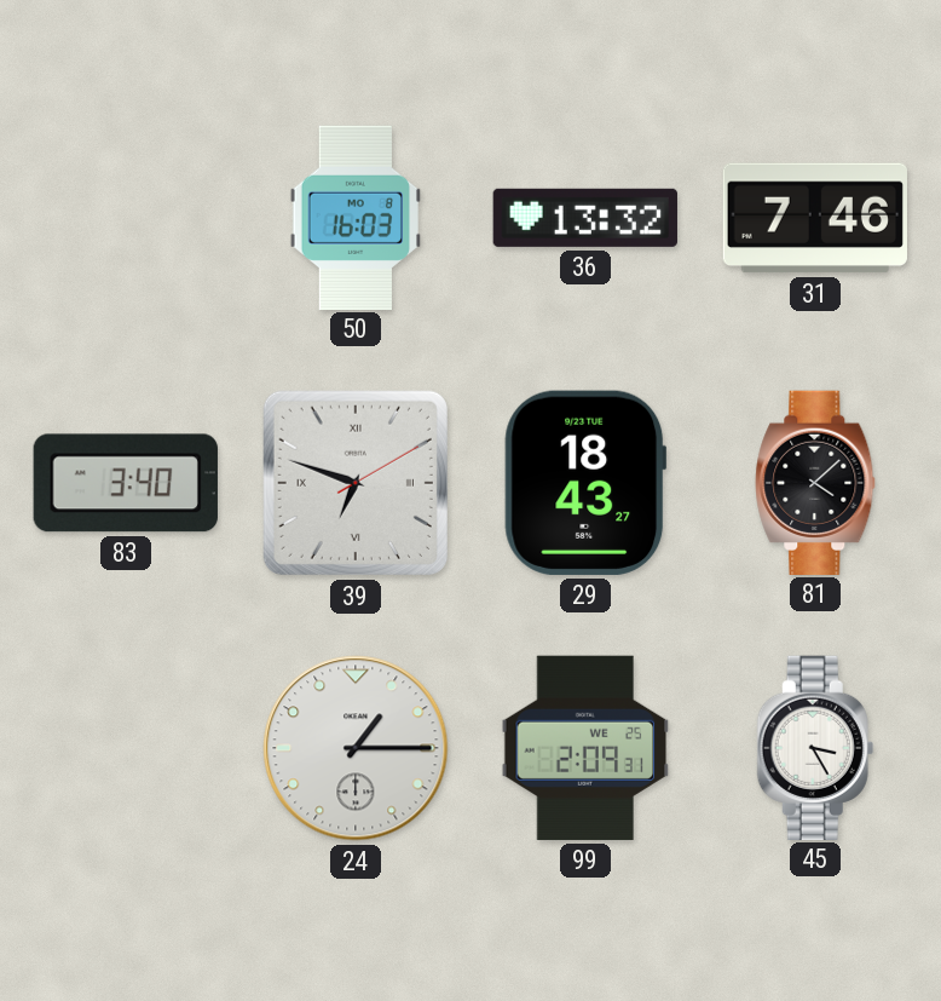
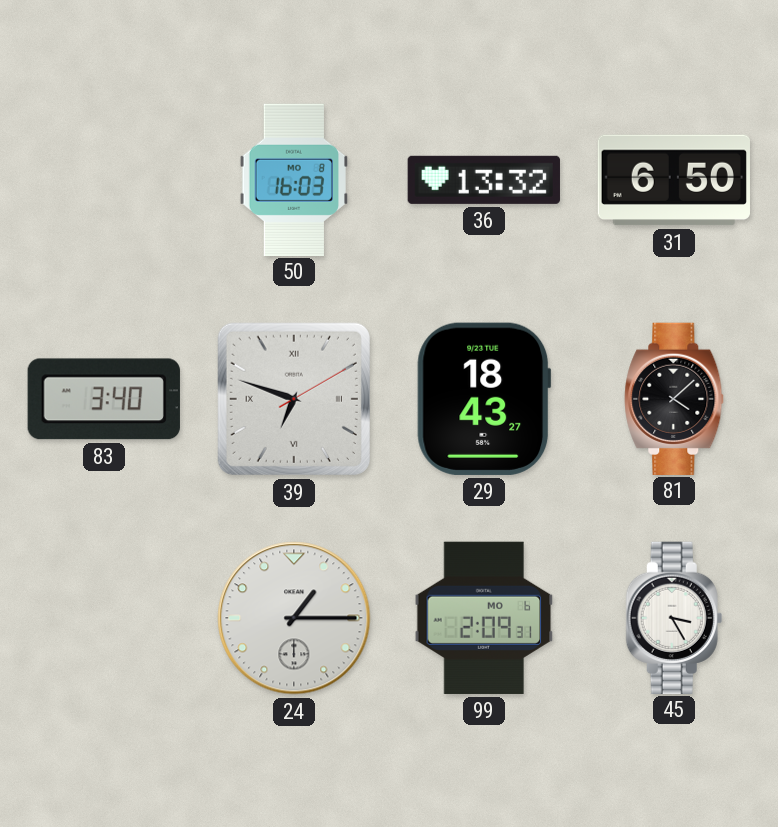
31: 7:46 -> 6:50
99 date: WE 25 -> MO 6
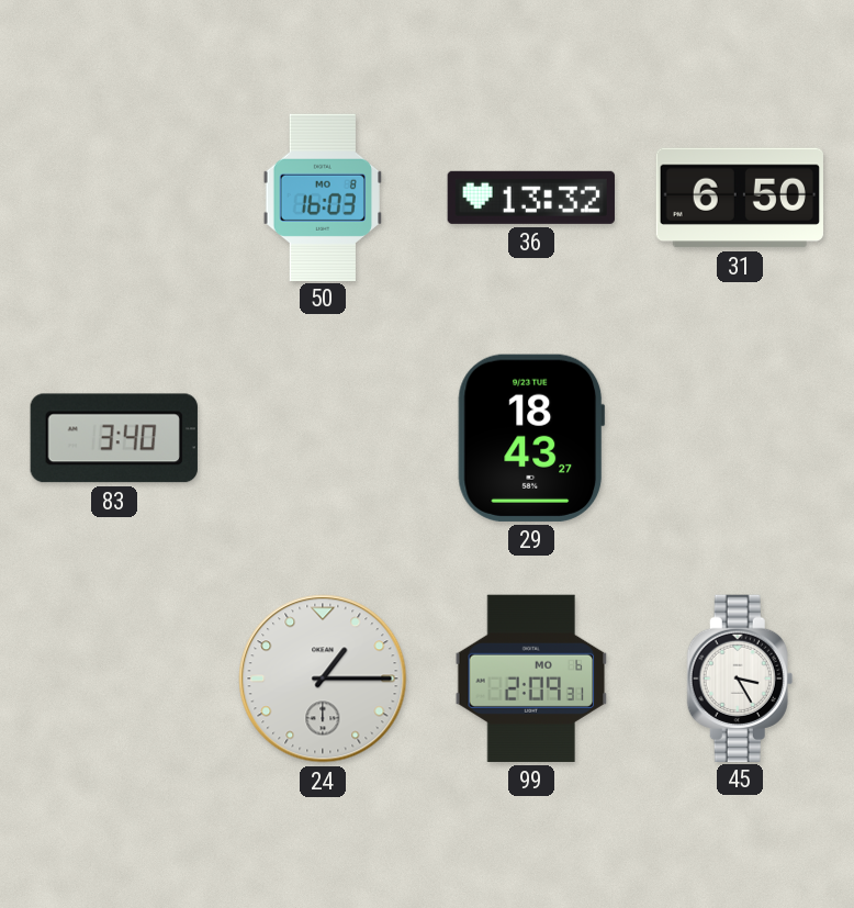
39: 6:48 -> none
81: 4:08 -> none
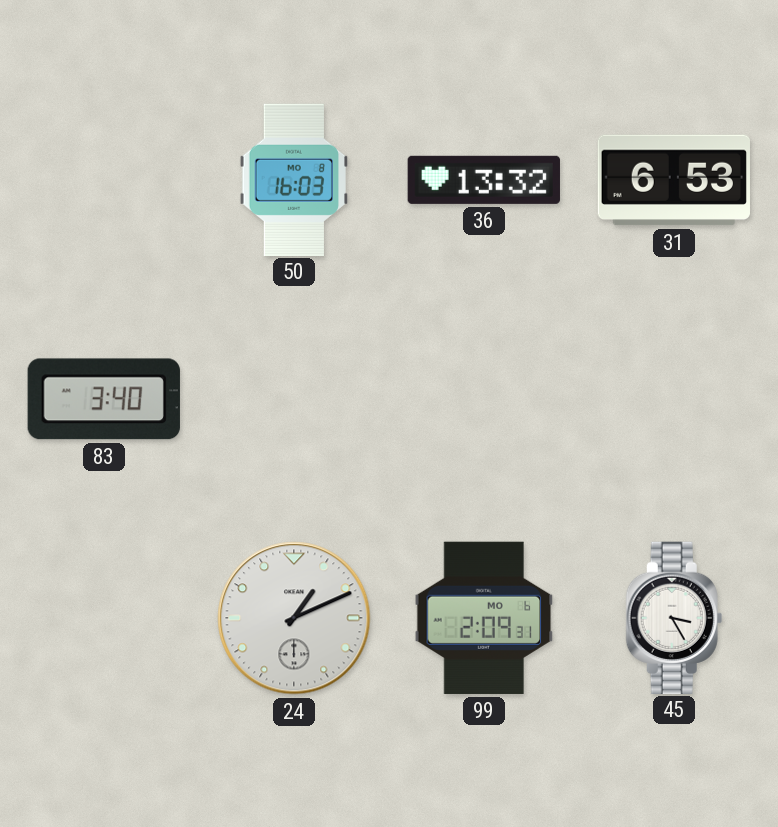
31: 6:50 -> 6:53
29: 18:43 -> none
24: 1:15 -> 1:11
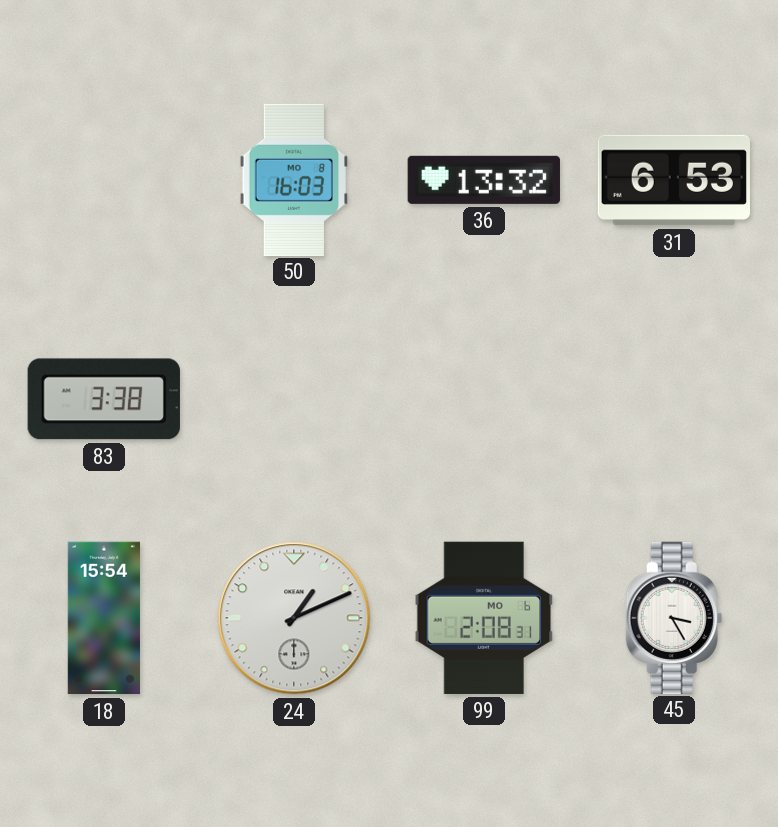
83: 3:40 -> 3:38
18: none -> 15:54
99: 2:09 -> 2:08
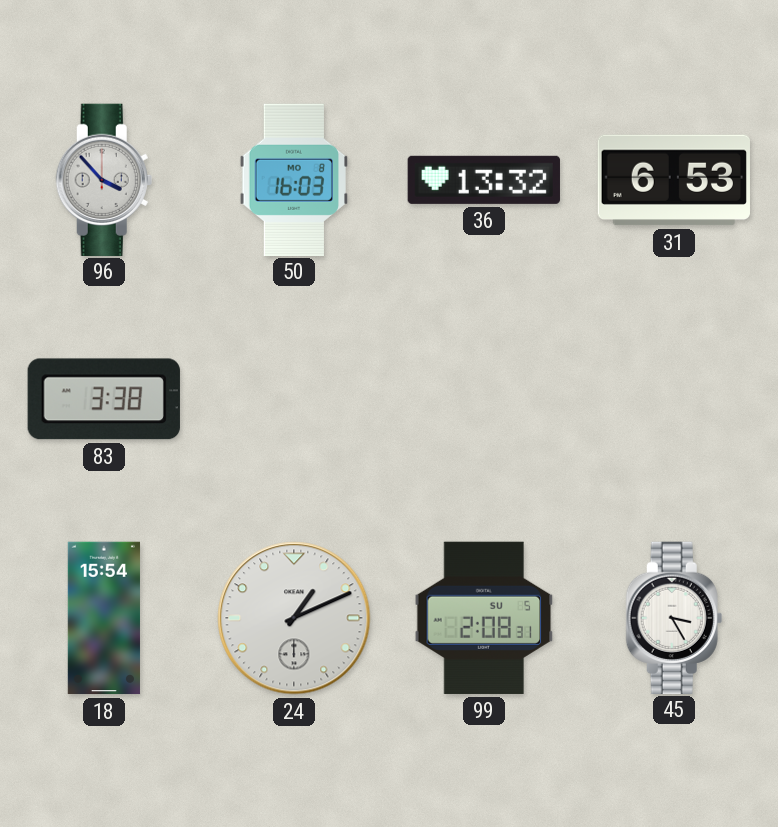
96: none -> 3:53
99 date: MO 6 -> SU 5
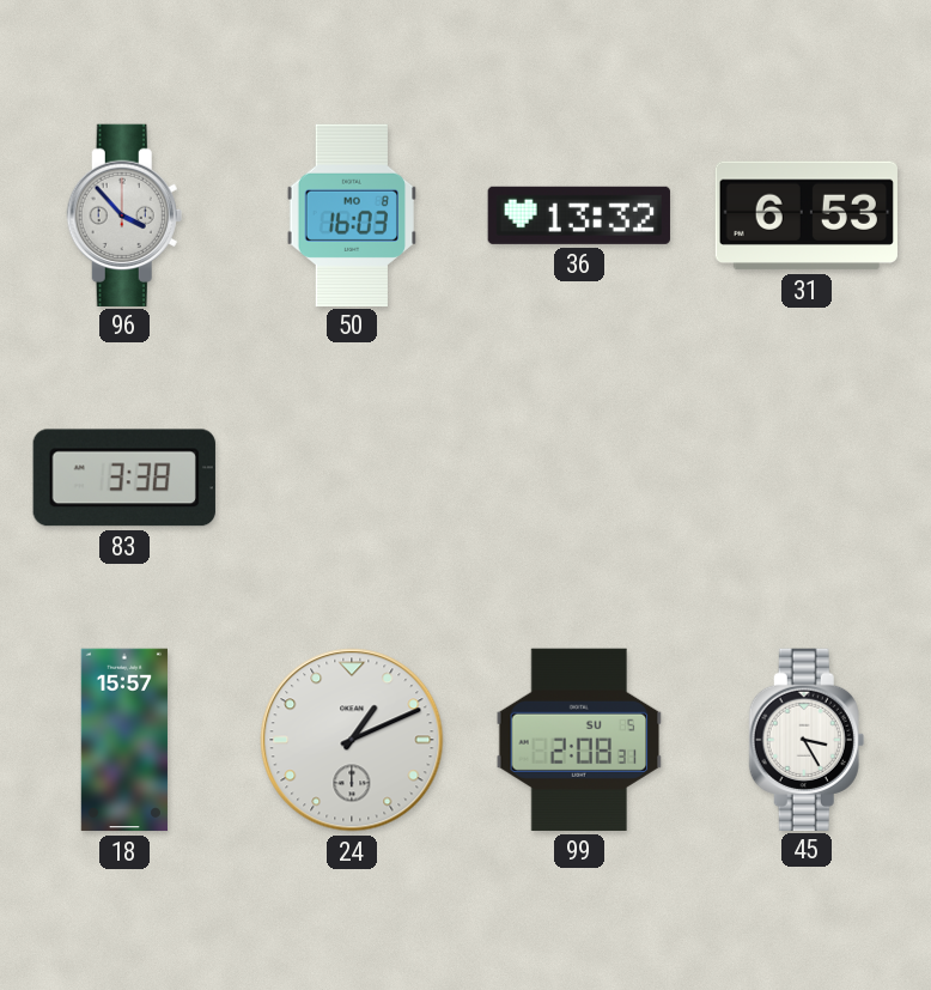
18: 15:54 -> 15:57
